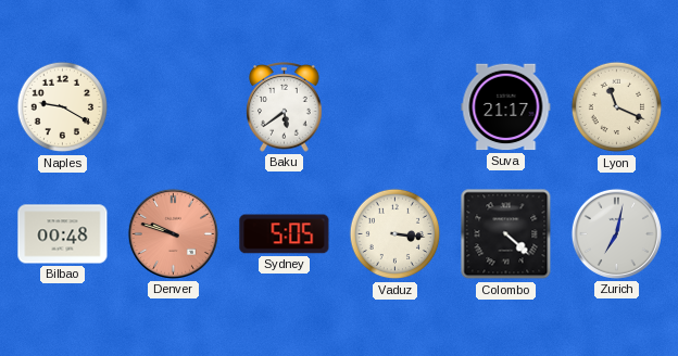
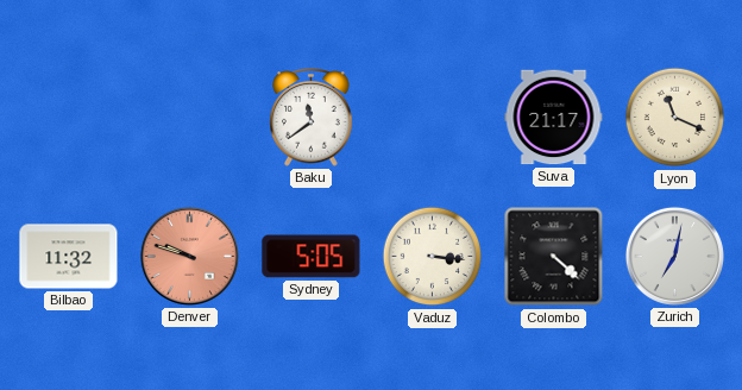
Naples: 9:20 -> none
Baku: 5:39 -> 11:39
Bilbao: 00:48 -> 11:32
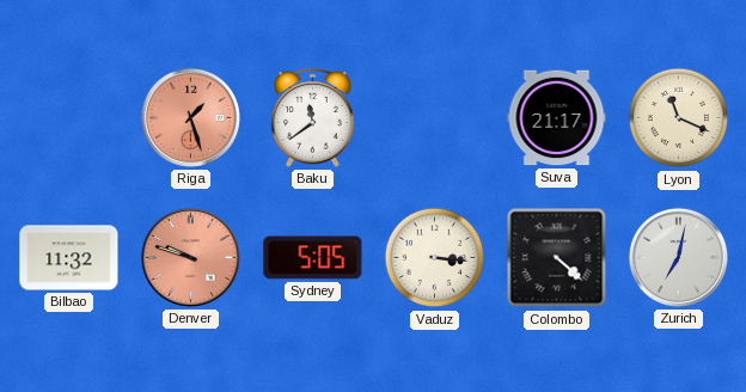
Riga: none -> 1:27
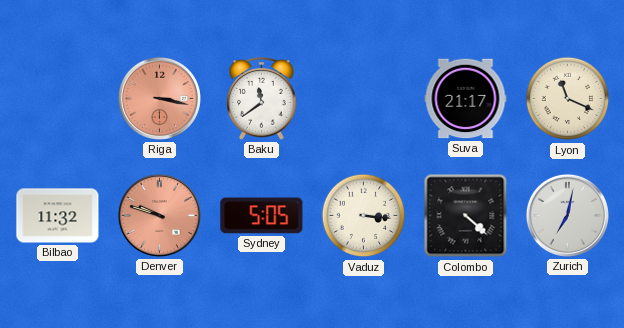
Riga: 1:27 -> 3:17
